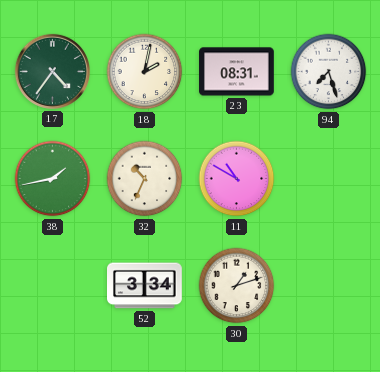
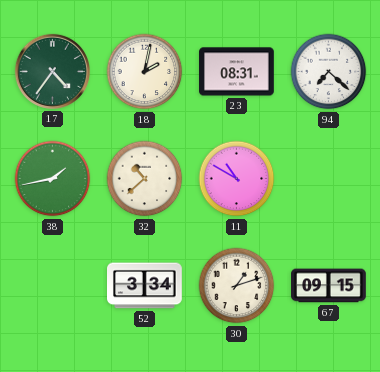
94: 7:27 -> 7:22
32: 10:34 -> 10:38
67: none -> 09:15
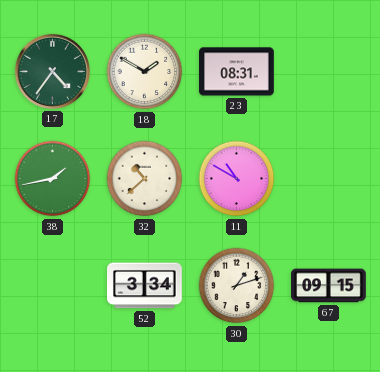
18: 2:02 -> 1:50
94: 7:22 -> none
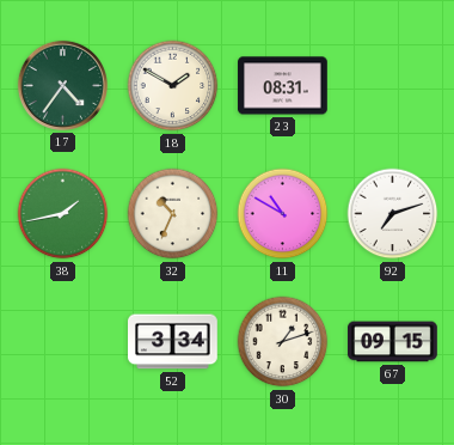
32: 10:38 -> 10:34
92: none -> 7:12
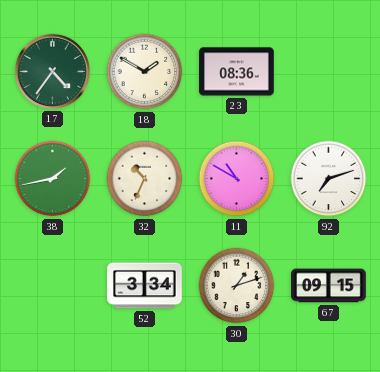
23: 08:31 -> 08:36
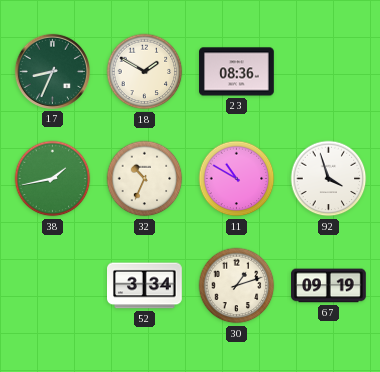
17: 4:36 -> 8:34
92: 7:12 -> 3:57
67: 09:15 -> 09:19
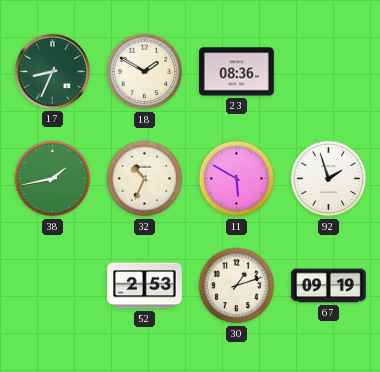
11: 10:50 -> 5:50
92: 3:57 -> 1:57
52: 3:34 -> 2:53
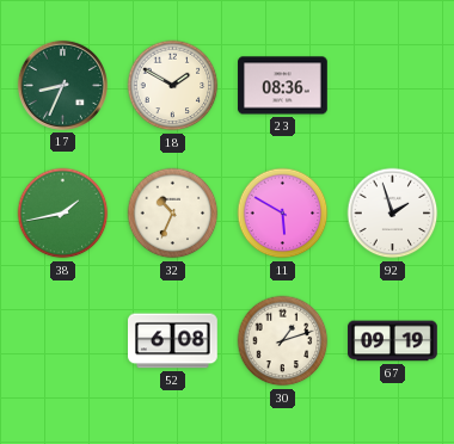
52: 2:53 -> 6:08
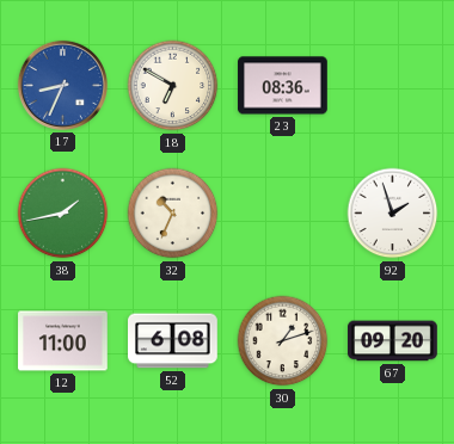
17 dial: green -> blue
18: 1:50 -> 6:50
11: 5:50 -> none
12: none -> 11:00
67: 09:19 -> 09:20
